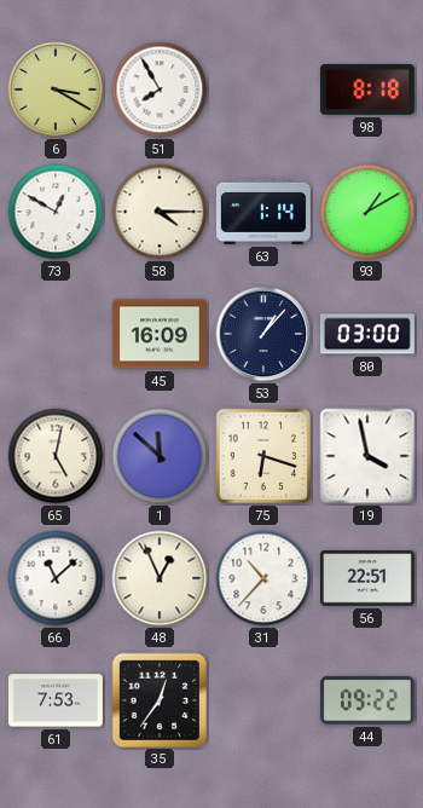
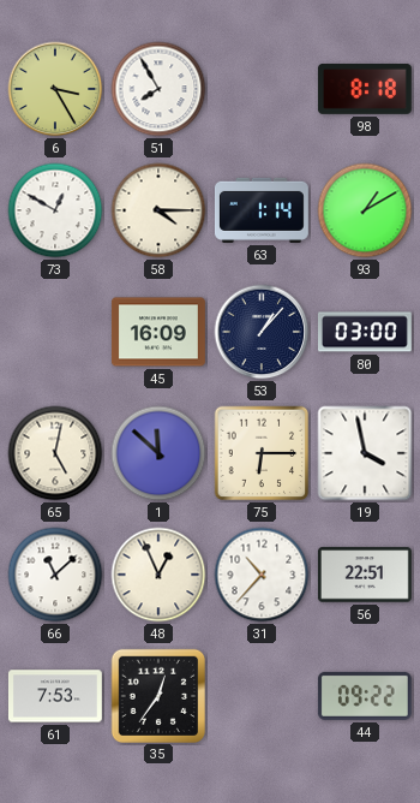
6: 3:20 -> 3:25
75: 6:18 -> 6:15
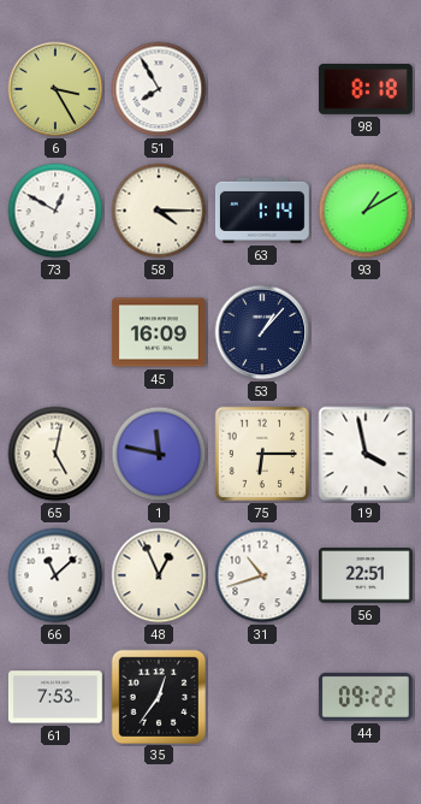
80: 03:00 -> none
1: 11:52 -> 11:47
31: 10:37 -> 10:42
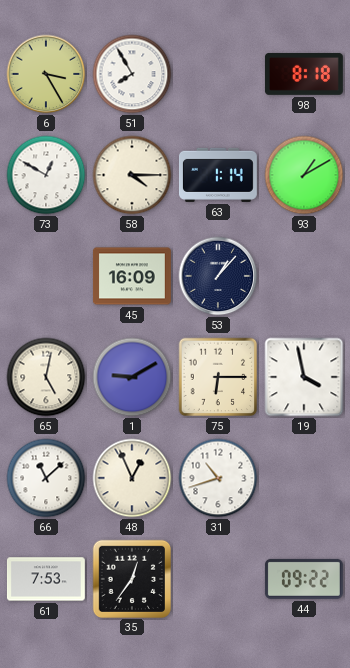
1: 11:47 -> 9:10
56: 22:51 -> none
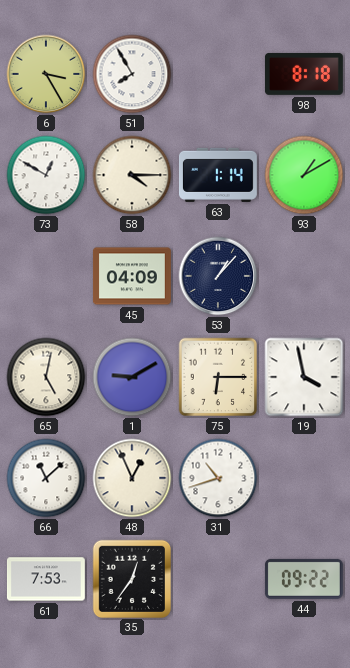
45: 16:09 -> 04:09
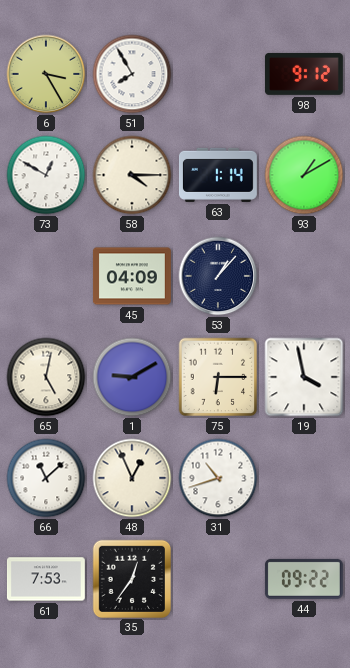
98: 8:18 -> 9:12
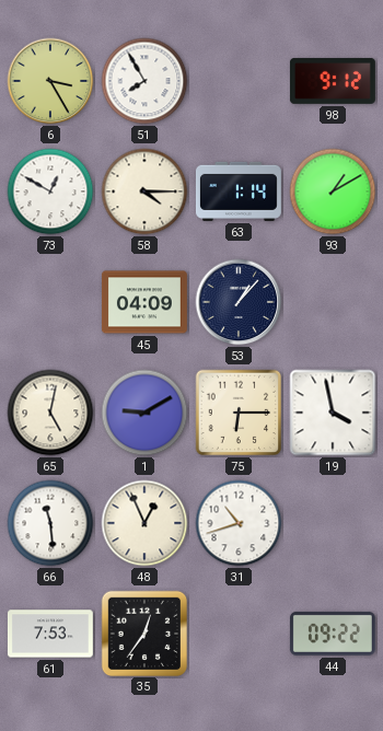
66: 11:08 -> 11:29
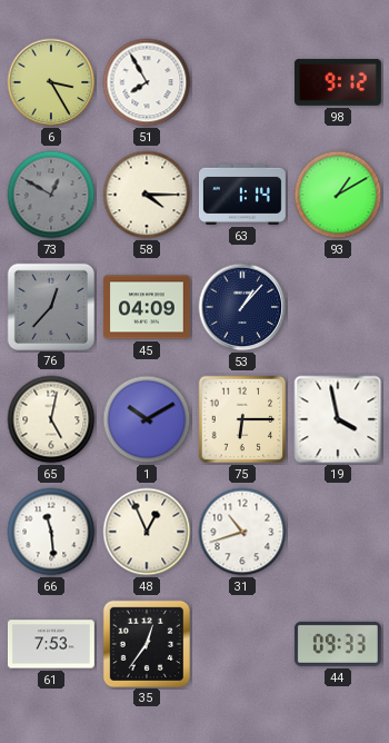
73 dial: white -> grey
76: none -> 12:37
1: 9:10 -> 10:10
44: 09:22 -> 09:33
